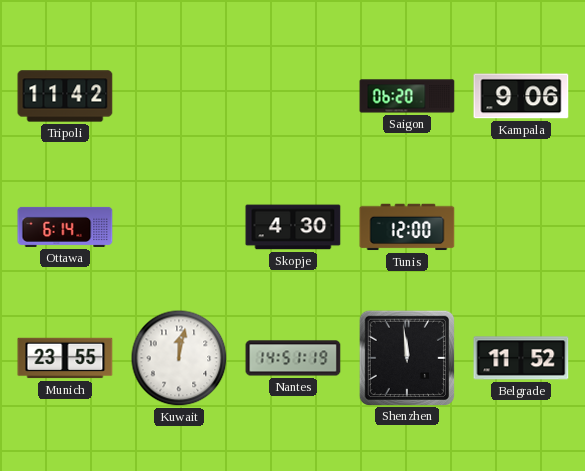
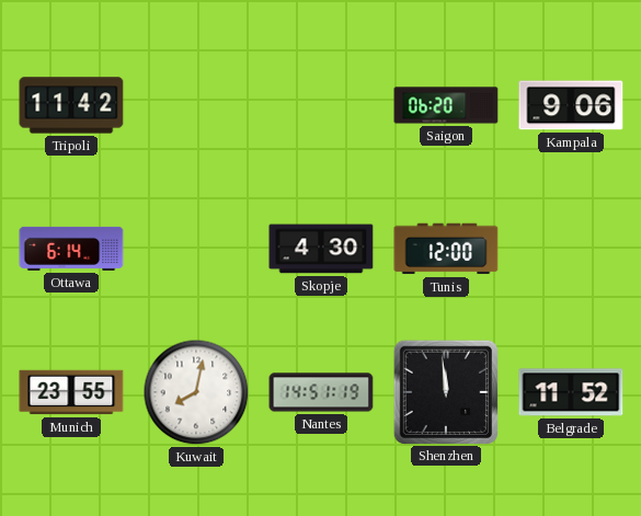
Kuwait: 12:02 -> 8:02
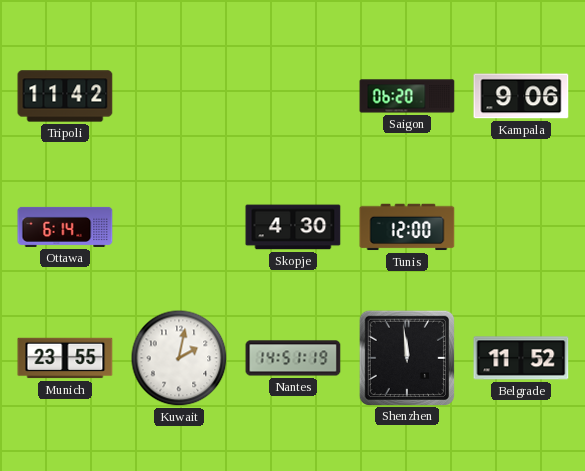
Kuwait: 8:02 -> 2:02
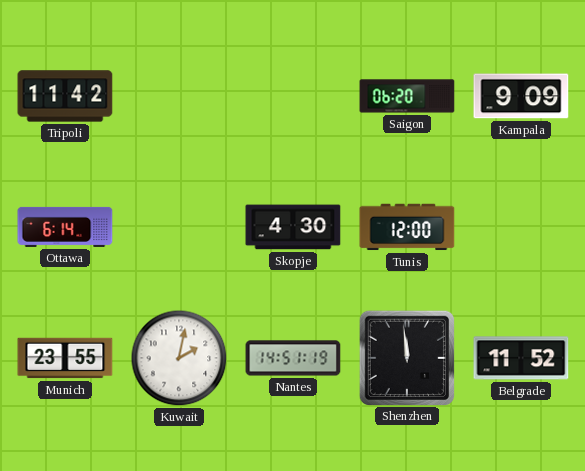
Kampala: 9:06 -> 9:09
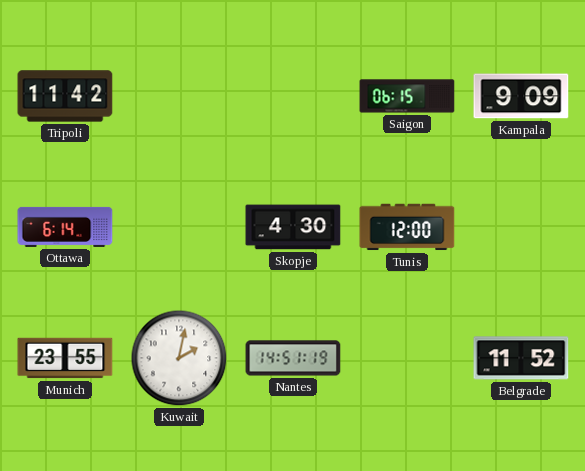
Saigon: 06:20 -> 06:15
Shenzhen: 11:59 -> none
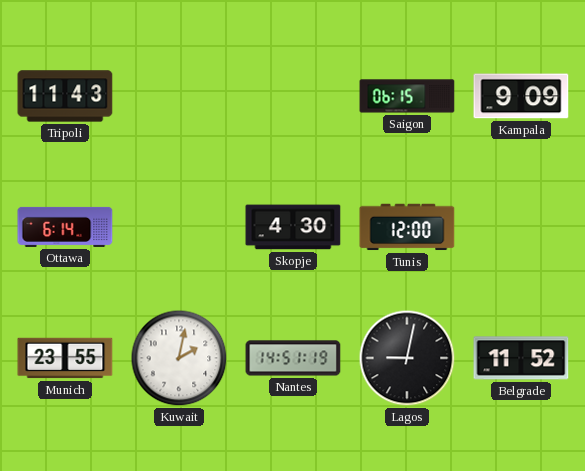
Tripoli: 11:42 -> 11:43
Lagos: none -> 9:02
